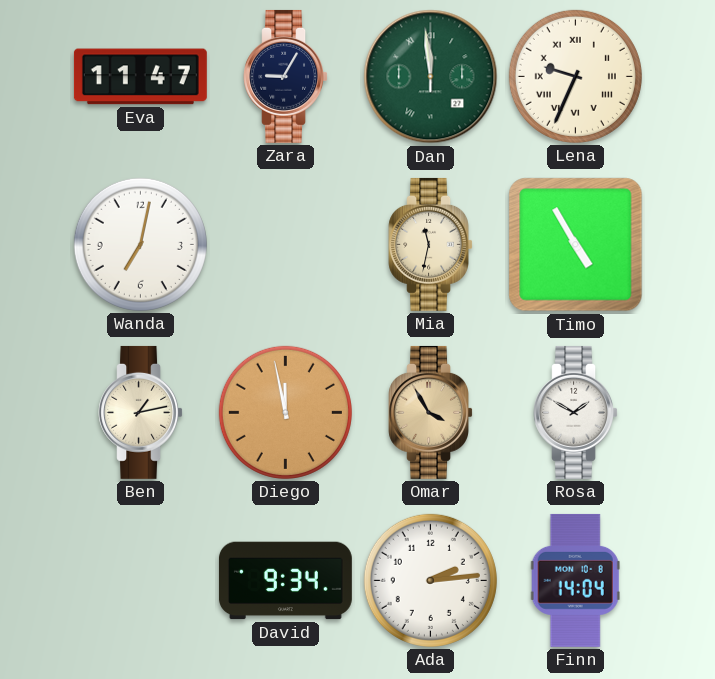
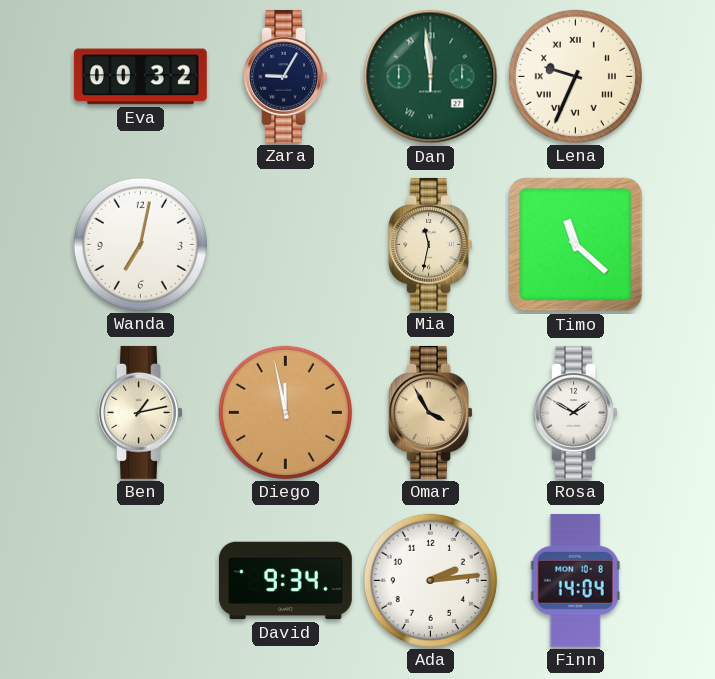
Eva: 11:47 -> 00:32
Timo: 4:55 -> 11:22
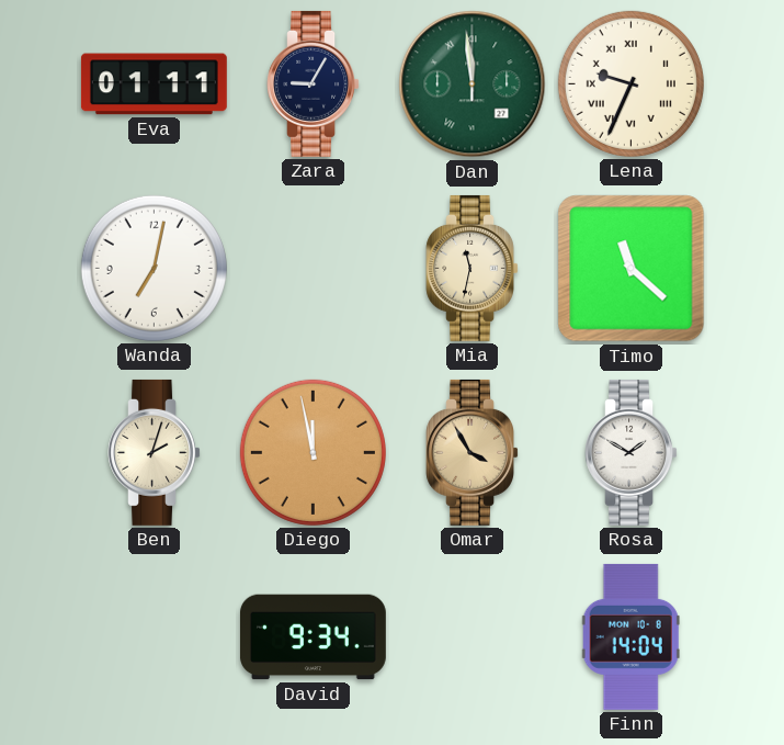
Eva: 00:32 -> 01:11
Ben: 1:13 -> 2:03
Ada: 2:14 -> none
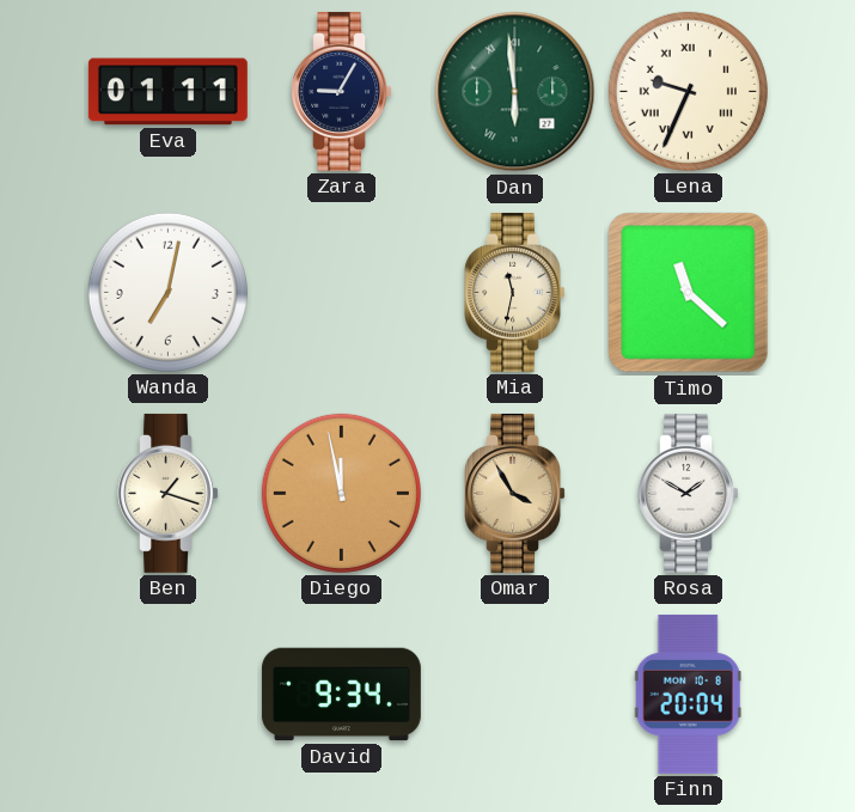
Dan: 11:59 -> 5:59
Ben: 2:03 -> 1:18
Finn: 14:04 -> 20:04
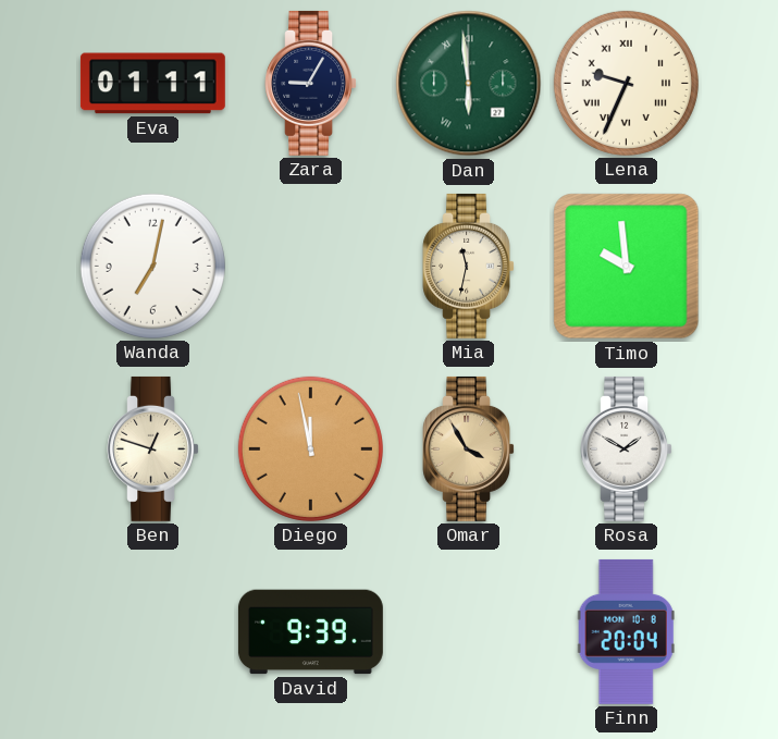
Timo: 11:22 -> 9:59
Ben: 1:18 -> 12:48
David: 9:34 -> 9:39
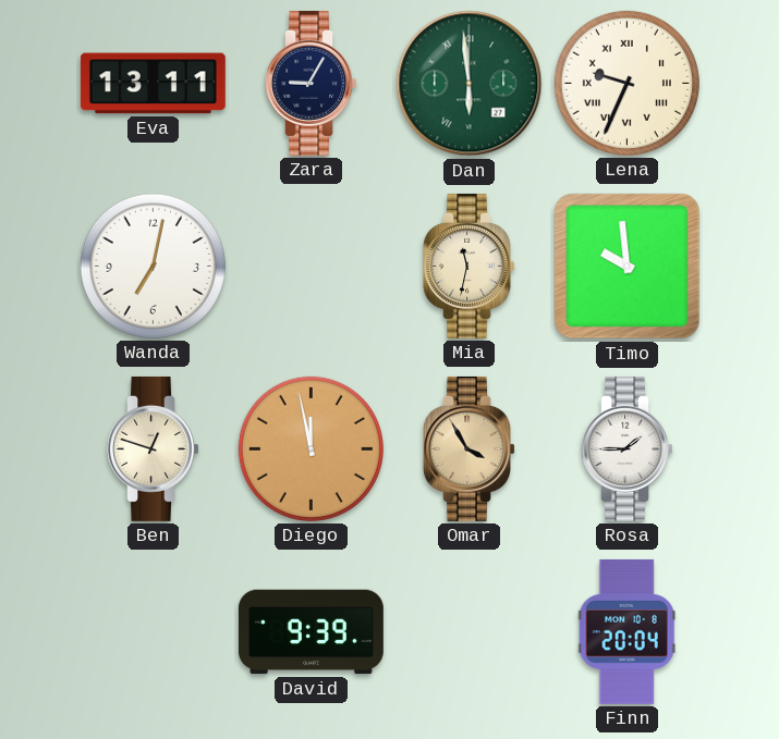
Eva: 01:11 -> 13:11
Rosa: 1:50 -> 1:45
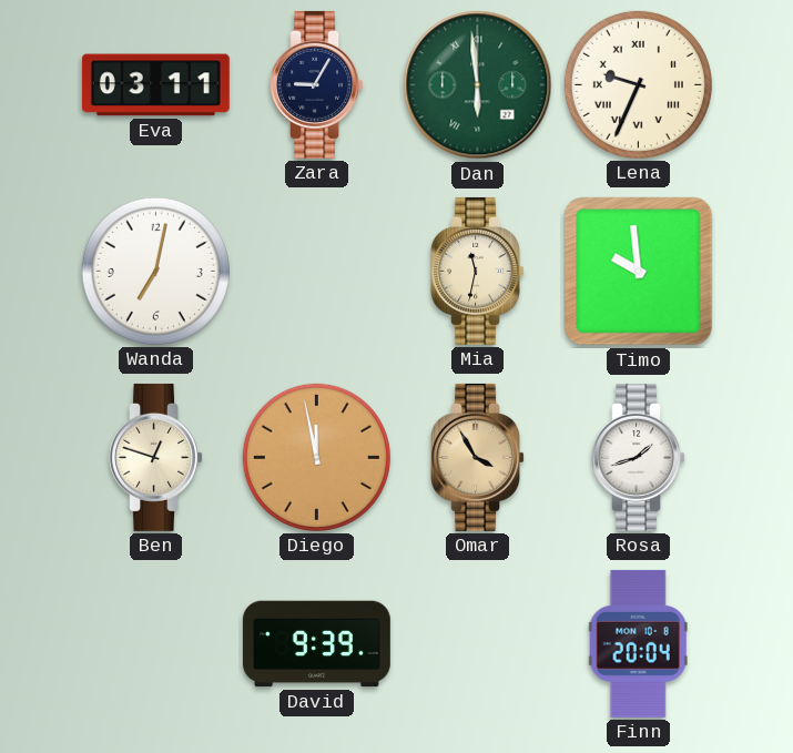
Eva: 13:11 -> 03:11
Rosa: 1:45 -> 1:42
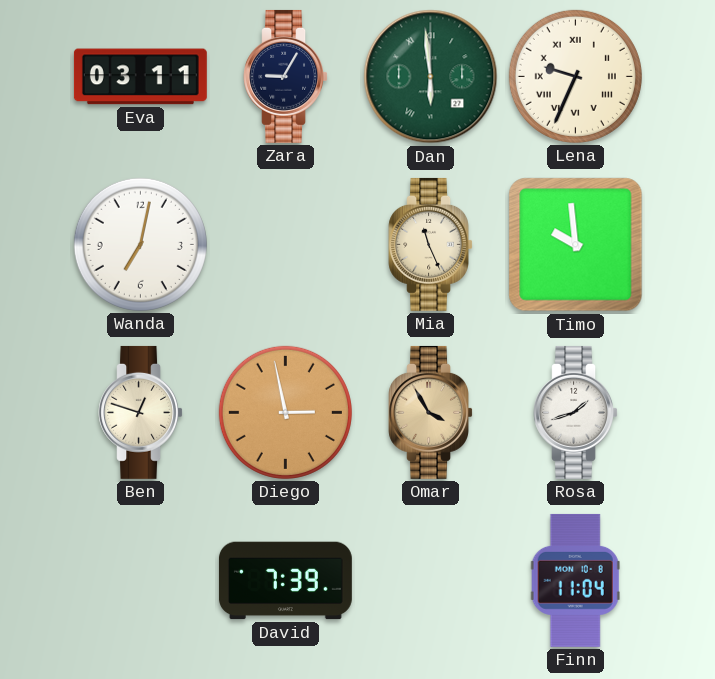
Mia: 11:32 -> 11:26
Diego: 11:58 -> 2:58
David: 9:39 -> 7:39
Finn: 20:04 -> 11:04
